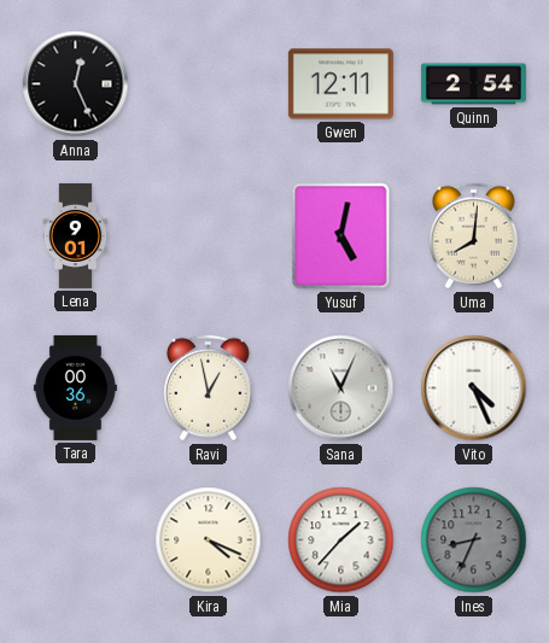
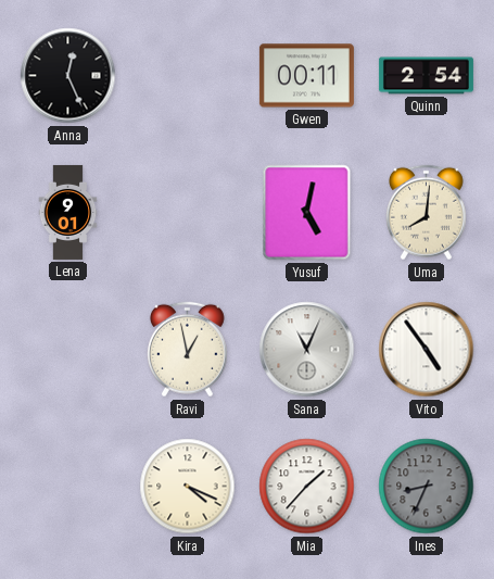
Gwen: 12:11 -> 00:11
Tara: 00:36 -> none
Vito: 4:26 -> 4:54
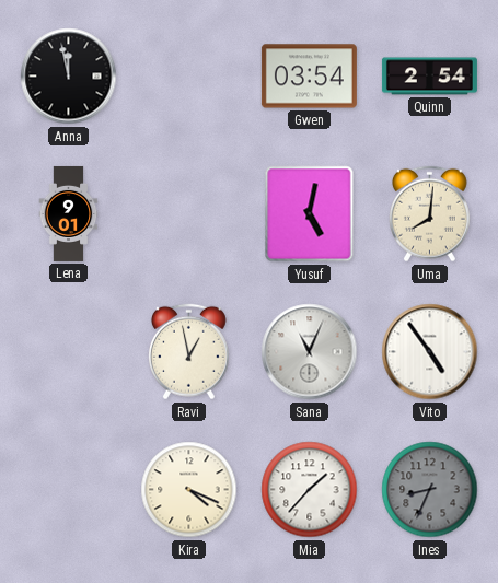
Anna: 12:26 -> 11:58
Gwen: 00:11 -> 03:54
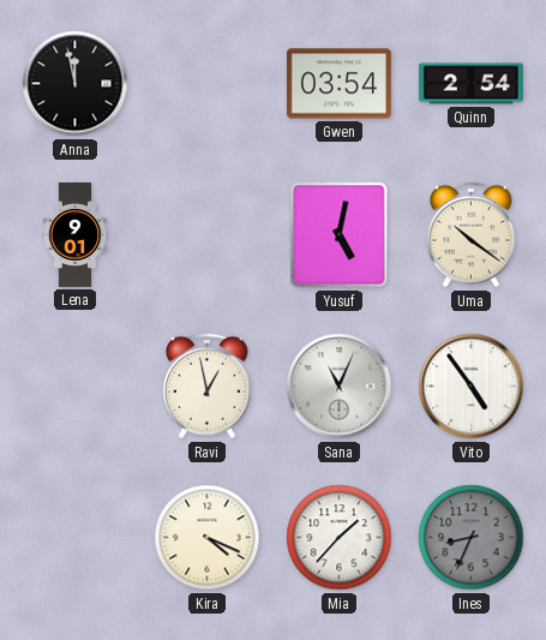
Uma: 8:01 -> 10:21
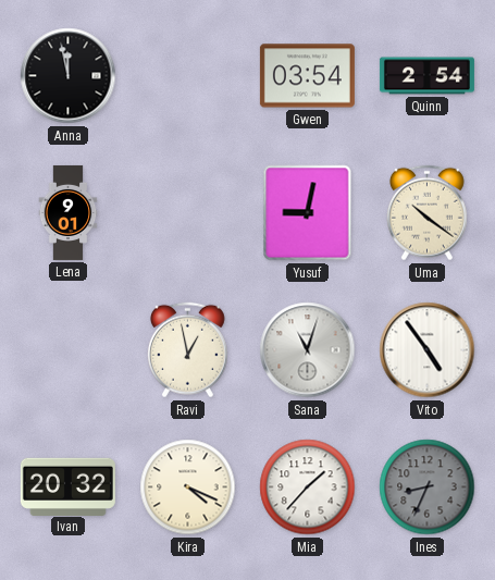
Yusuf: 5:02 -> 9:02
Sana: 11:04 -> 11:03
Ivan: none -> 20:32
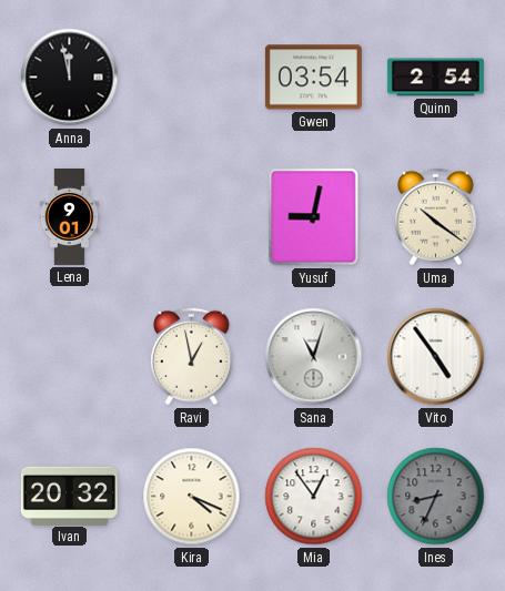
Mia: 1:37 -> 12:54
